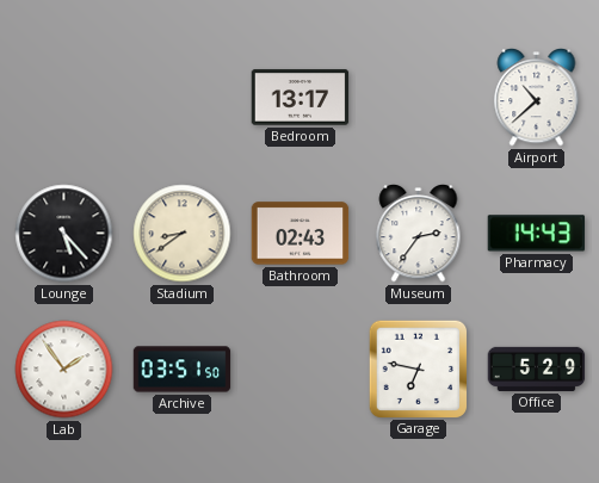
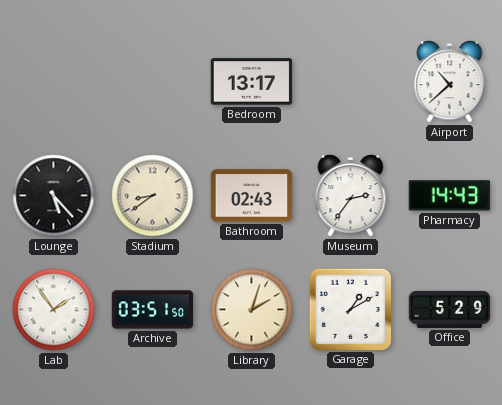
Library: none -> 2:03
Garage: 6:47 -> 1:10
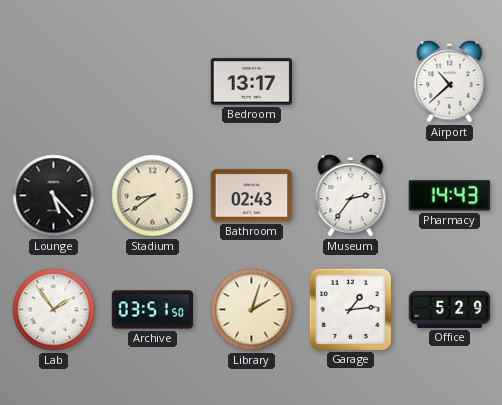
Garage: 1:10 -> 1:14
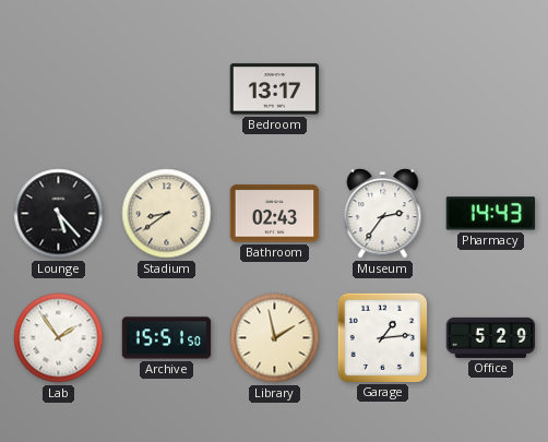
Airport: 10:38 -> none
Archive: 03:51 -> 15:51
Library: 2:03 -> 1:58
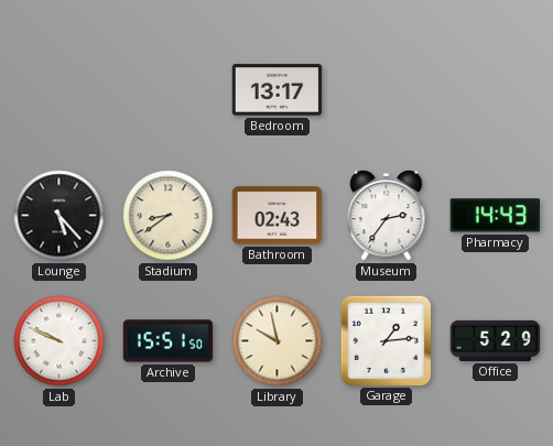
Lab: 1:54 -> 9:49
Library: 1:58 -> 9:58
